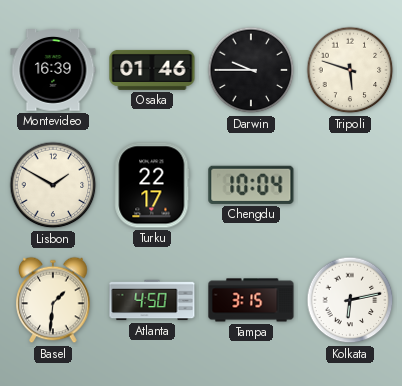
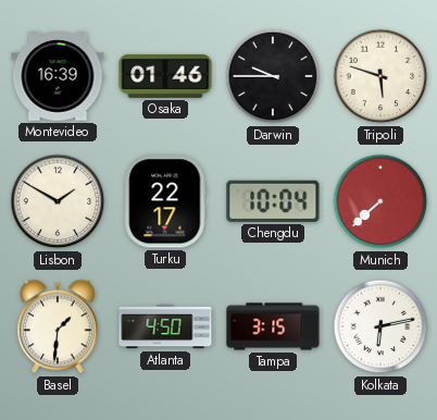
Munich: none -> 7:38
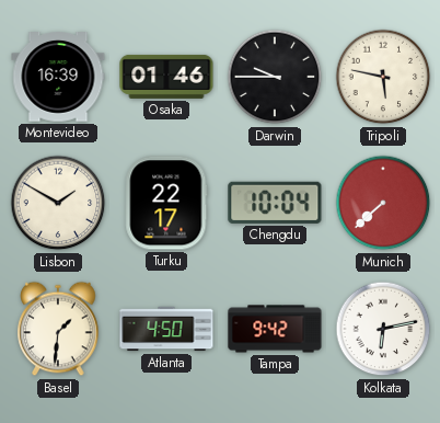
Tripoli: 5:48 -> 5:47
Tampa: 3:15 -> 9:42
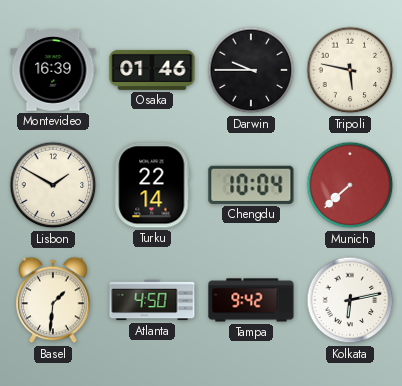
Turku: 22:17 -> 22:14
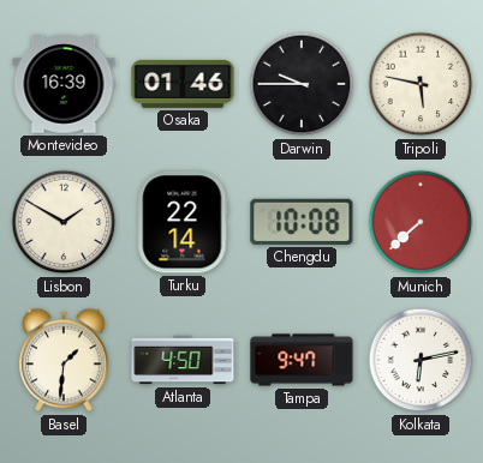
Chengdu: 10:04 -> 10:08
Tampa: 9:42 -> 9:47
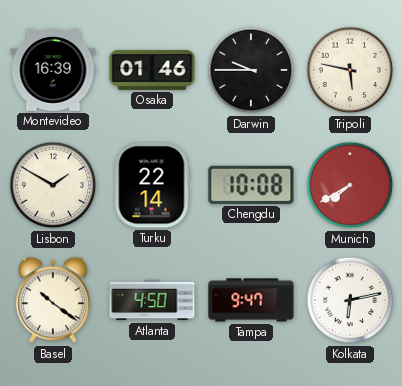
Munich: 7:38 -> 7:40
Basel: 1:31 -> 10:21
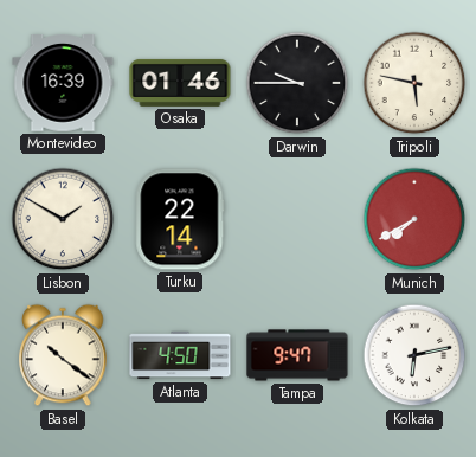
Chengdu: 10:08 -> none
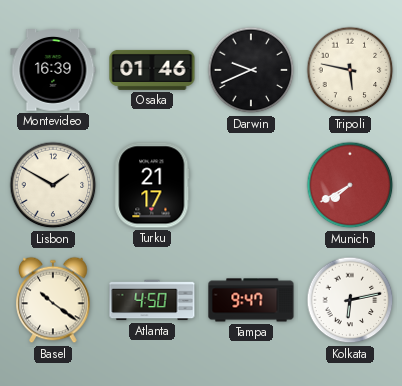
Darwin: 9:45 -> 9:41
Turku: 22:14 -> 21:17
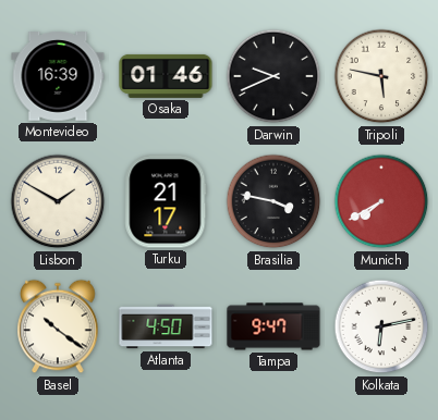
Brasilia: none -> 3:47
